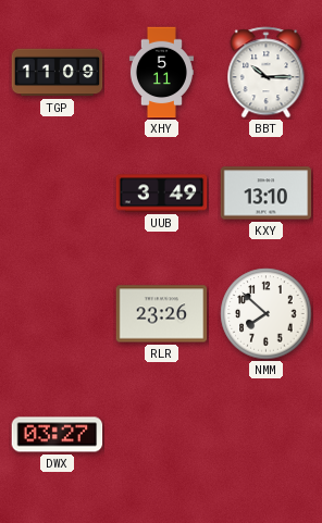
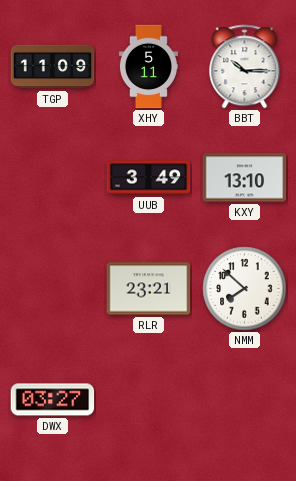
RLR: 23:26 -> 23:21
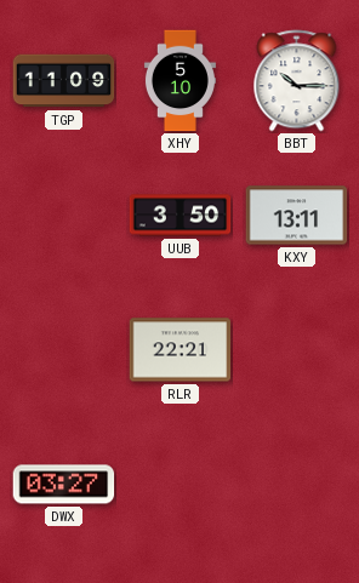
XHY: 5:11 -> 5:10
UUB: 3:49 -> 3:50
KXY: 13:10 -> 13:11
RLR: 23:21 -> 22:21
NMM: 7:52 -> none
